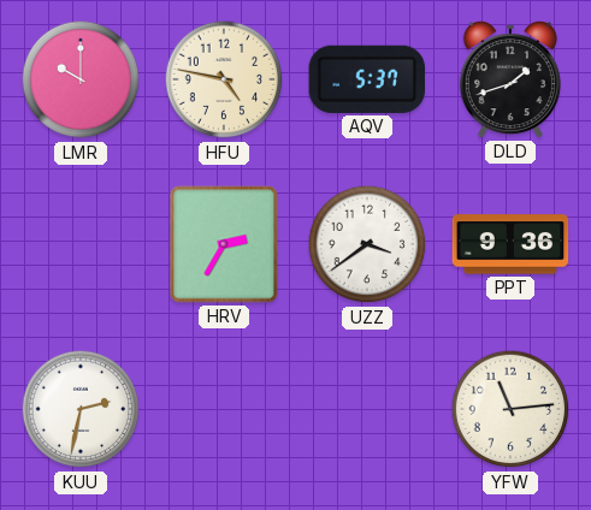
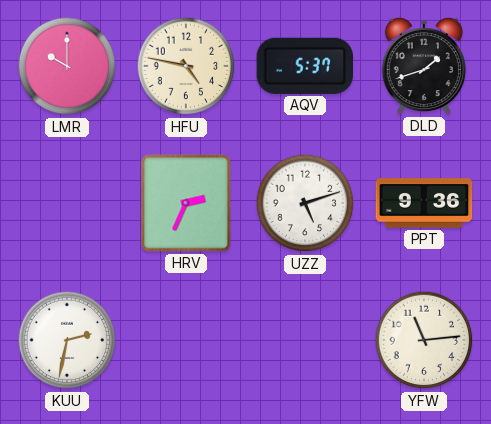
HRV: 2:35 -> 2:34
UZZ: 3:39 -> 5:12
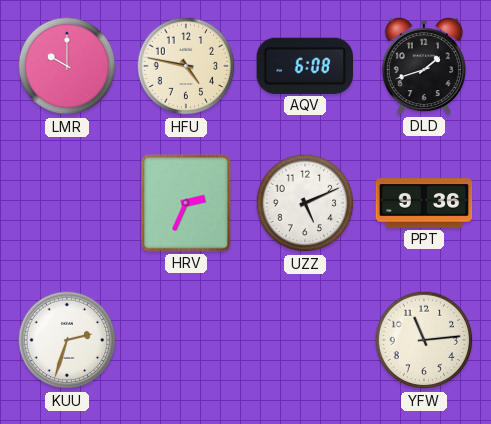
AQV: 5:37 -> 6:08
UZZ: 5:12 -> 5:11
KUU: 2:32 -> 2:33
